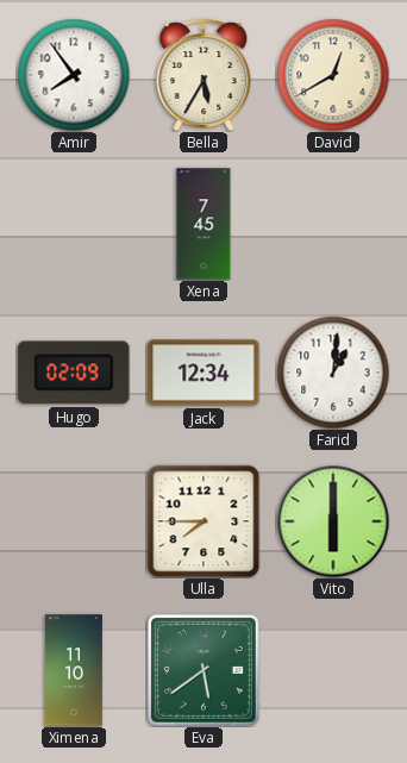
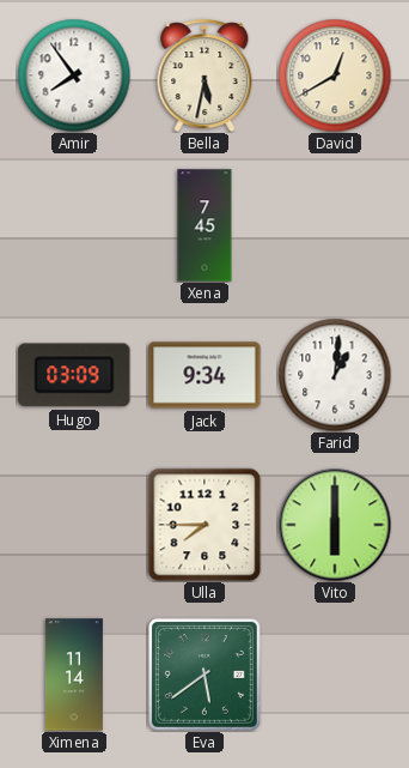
Bella: 5:35 -> 5:32
Hugo: 02:09 -> 03:09
Jack: 12:34 -> 9:34
Ximena: 11:10 -> 11:14
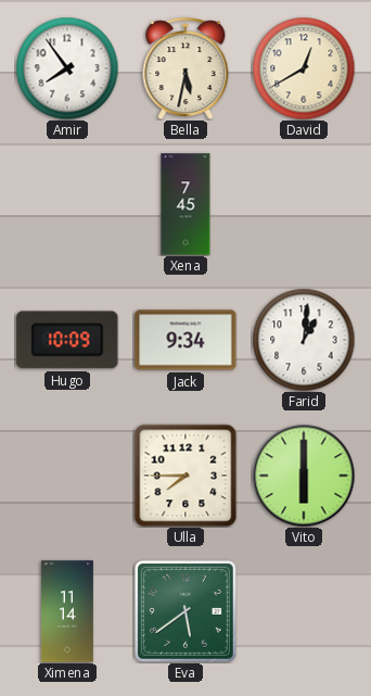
Hugo: 03:09 -> 10:09
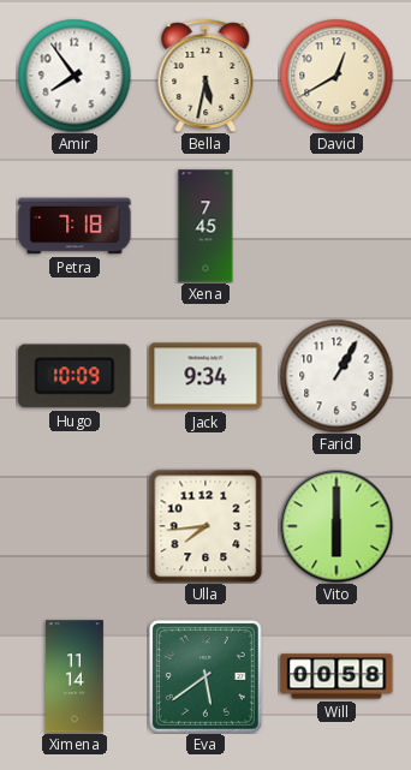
Petra: none -> 7:18
Farid: 1:01 -> 1:05
Ulla: 7:45 -> 7:44
Will: none -> 00:58
